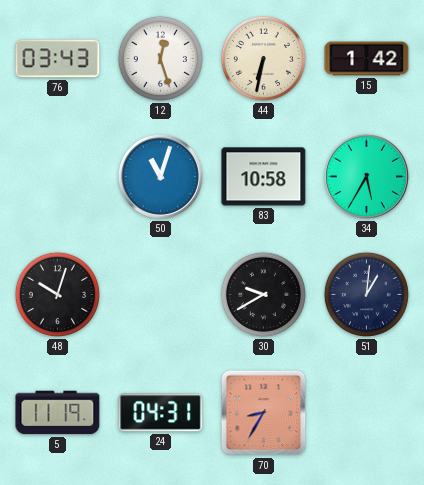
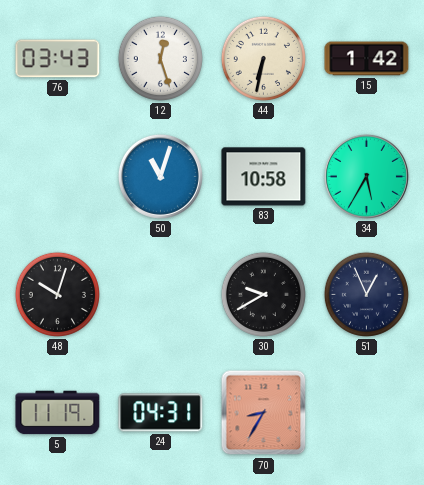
51: 1:01 -> 12:56
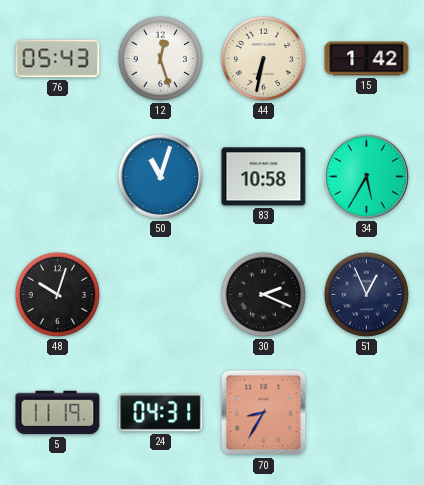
76: 03:43 -> 05:43
30: 9:40 -> 2:19
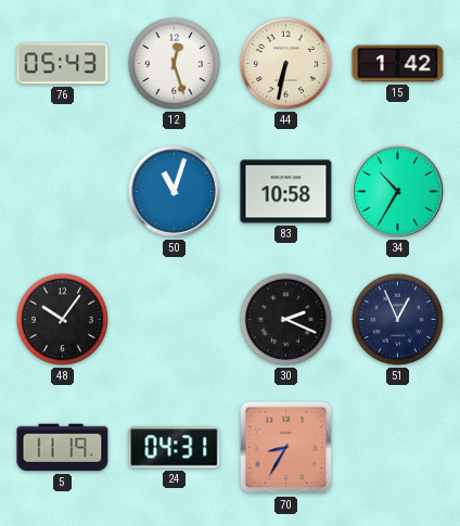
34: 5:35 -> 10:35
48: 10:03 -> 10:06
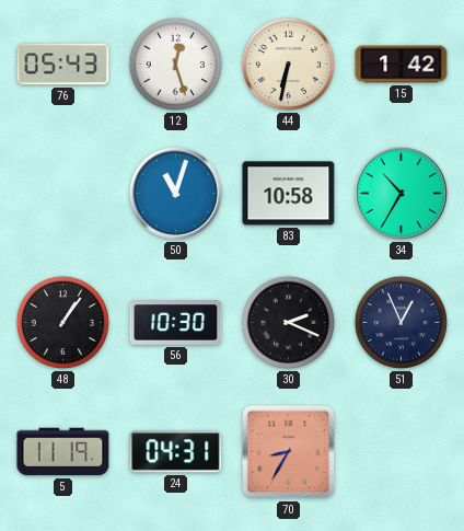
48: 10:06 -> 1:06
56: none -> 10:30
